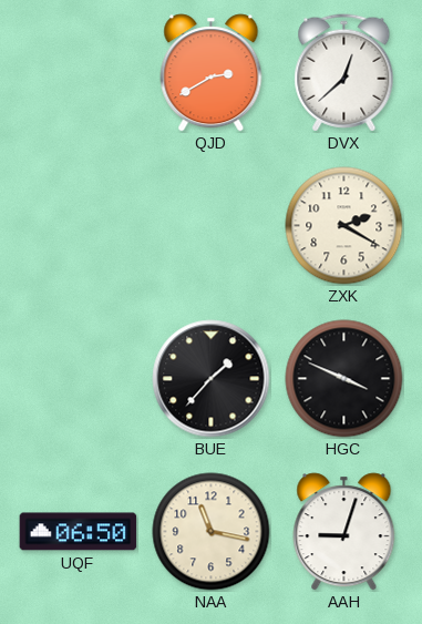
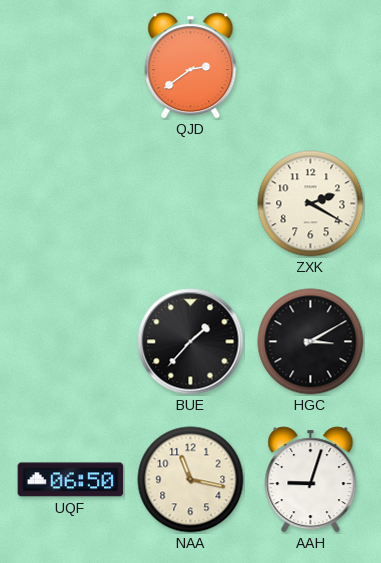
QJD: 2:40 -> 2:39
DVX: 12:38 -> none
HGC: 3:49 -> 3:10
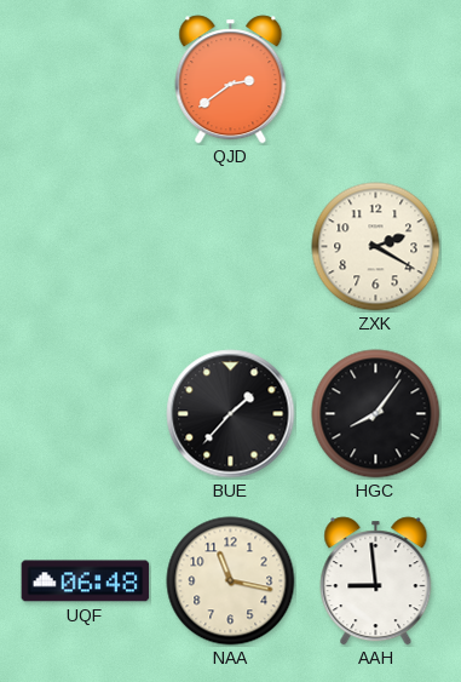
HGC: 3:10 -> 8:06
UQF: 06:50 -> 06:48
AAH: 9:03 -> 8:59
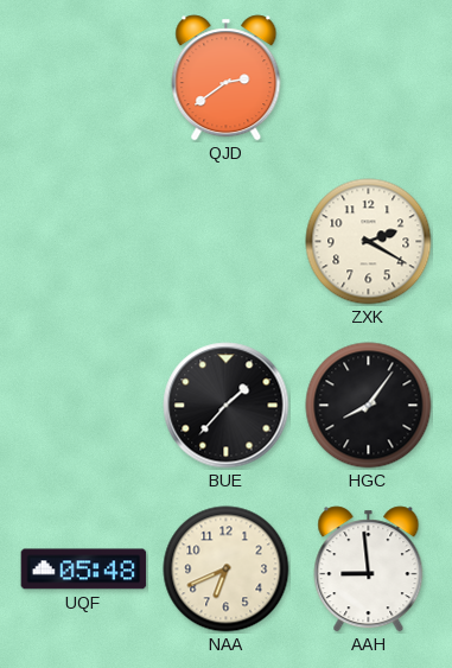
UQF: 06:48 -> 05:48
NAA: 11:17 -> 6:41
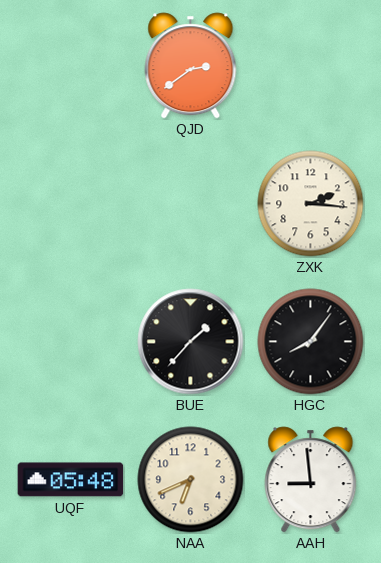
ZXK: 2:20 -> 2:16
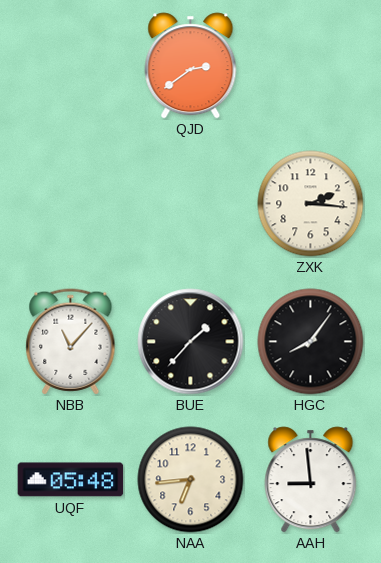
NBB: none -> 11:07
NAA: 6:41 -> 6:44
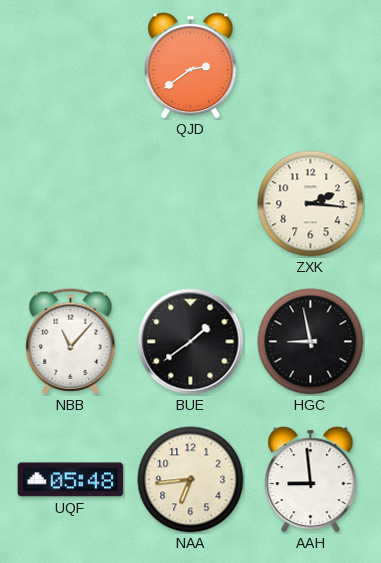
BUE: 1:37 -> 1:39
HGC: 8:06 -> 8:58
